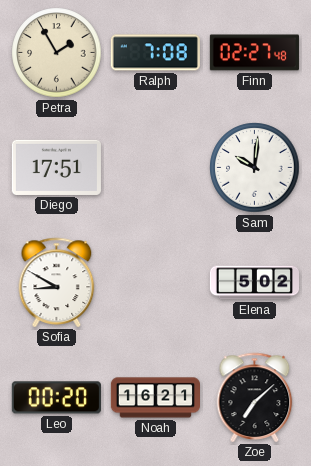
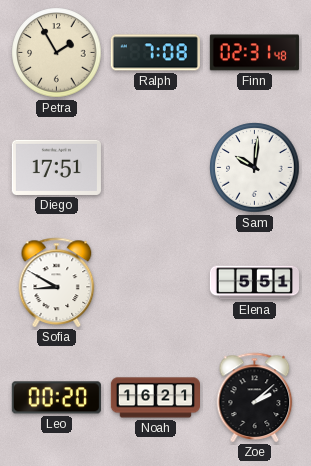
Finn: 02:27 -> 02:31
Elena: 5:02 -> 5:51
Zoe: 7:08 -> 2:08
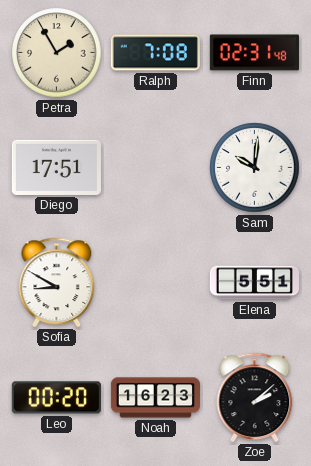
Noah: 16:21 -> 16:23
